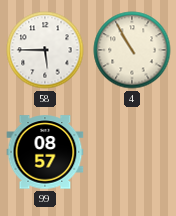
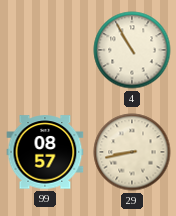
58: 5:45 -> none
29: none -> 8:43
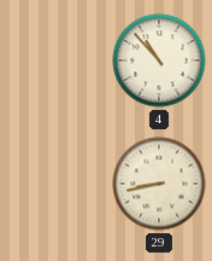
4: 10:55 -> 10:53
99: 08:57 -> none
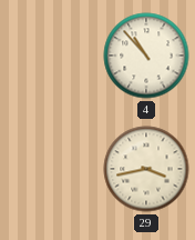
29: 8:43 -> 3:43
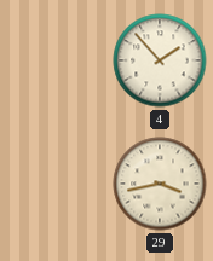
4: 10:53 -> 1:53
